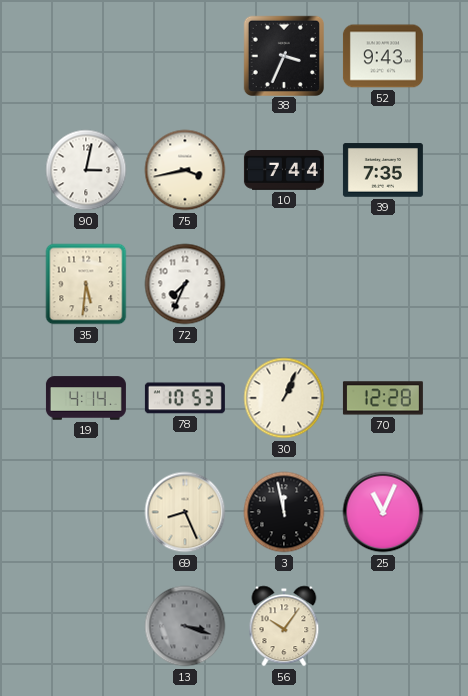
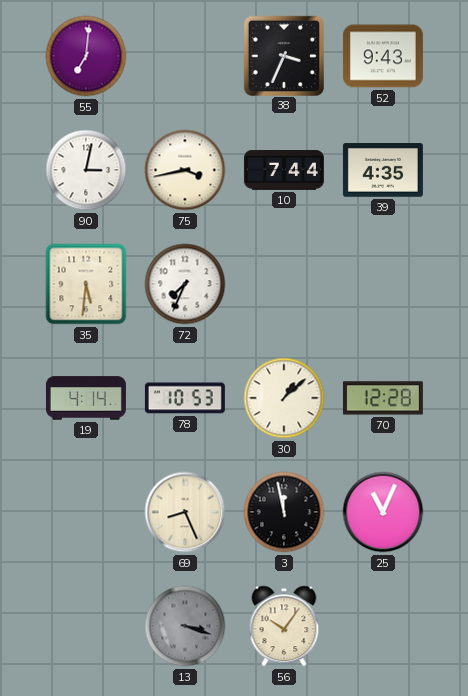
55: none -> 7:01
39: 7:35 -> 4:35
30: 1:04 -> 1:08
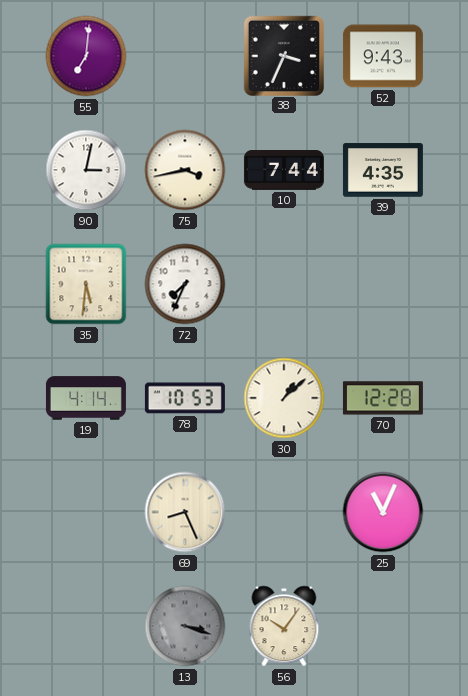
3: 11:58 -> none
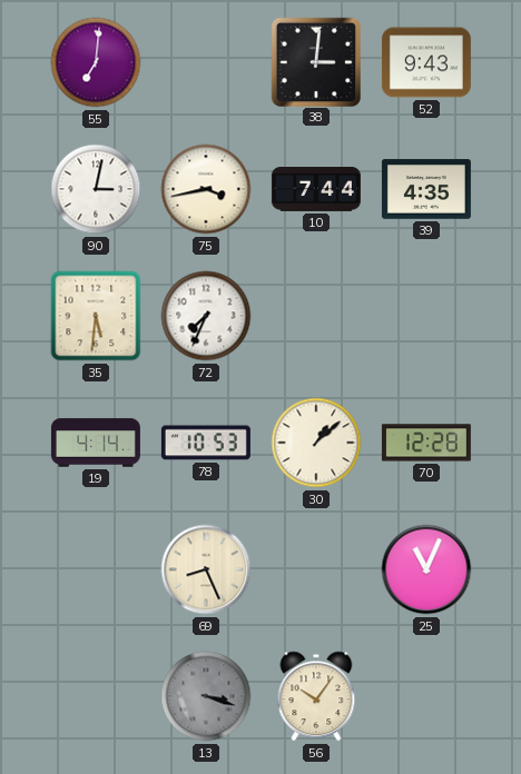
38: 3:34 -> 3:01
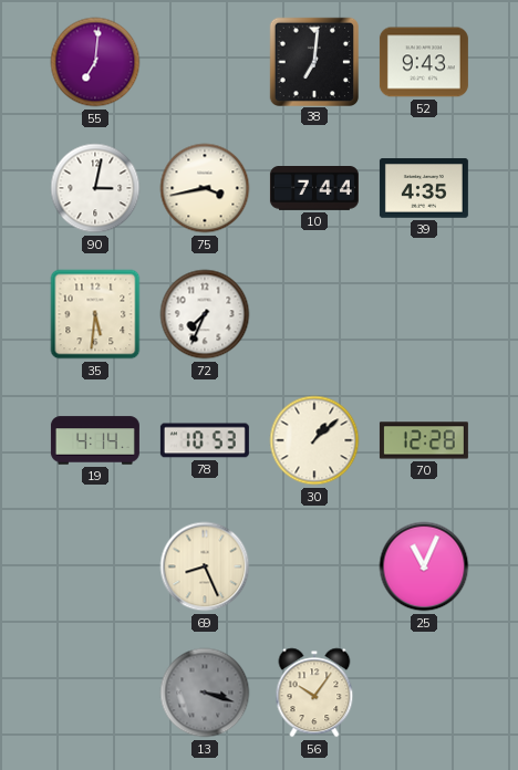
38: 3:01 -> 7:01
